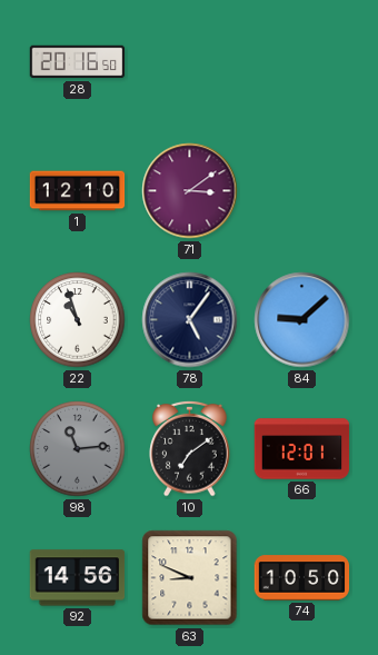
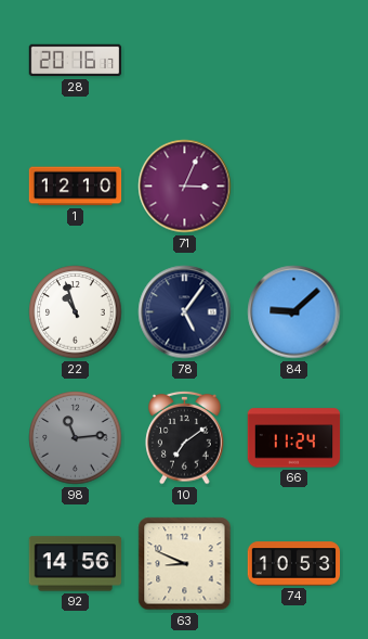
28: 20:16:50 -> 20:16:17
71: 3:09 -> 3:04
66: 12:01 -> 11:24
74: 10:50 -> 10:53
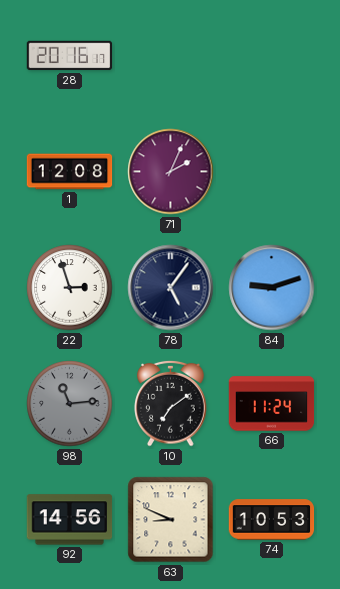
1: 12:10 -> 12:08
71: 3:04 -> 2:04
22: 10:57 -> 2:57
84: 9:08 -> 9:12
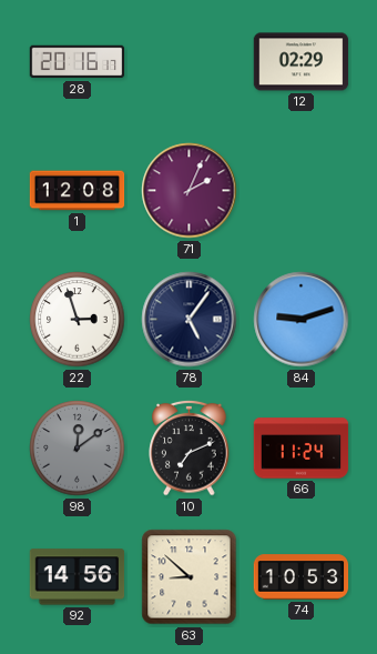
12: none -> 02:29
98: 11:14 -> 12:09
10: 7:09 -> 7:11
63: 8:49 -> 8:52
